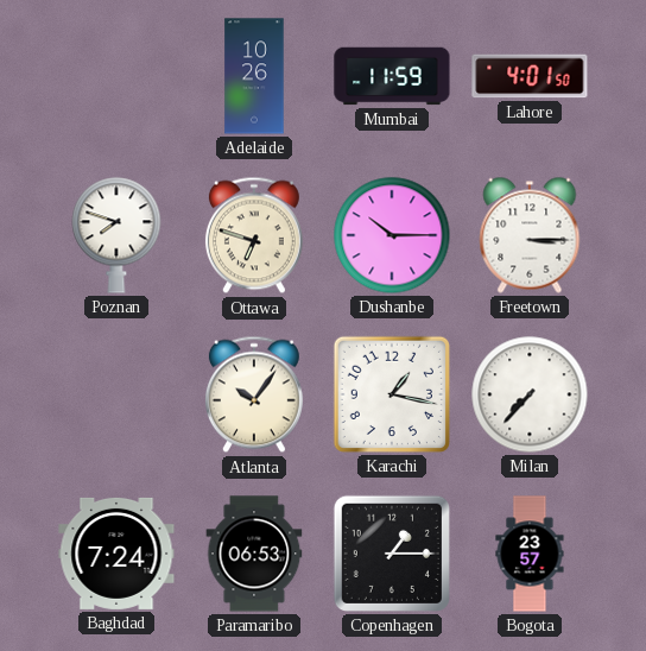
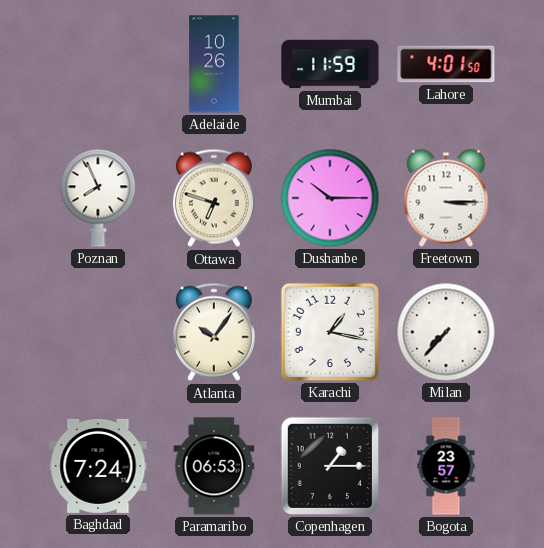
Poznan: 7:48 -> 7:56
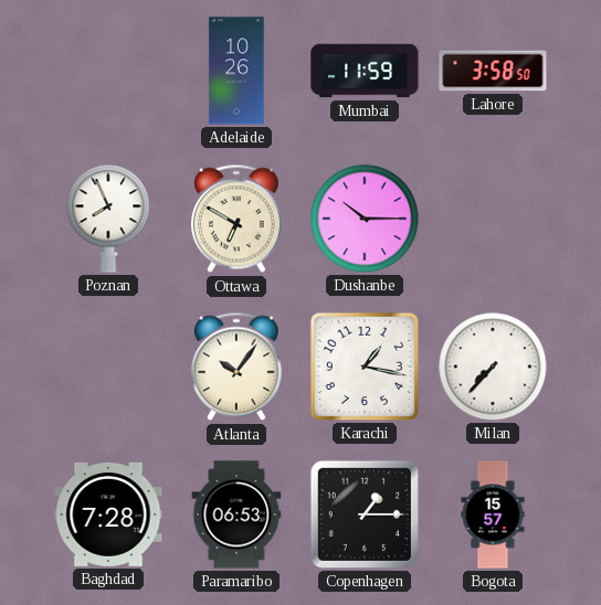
Lahore: 4:01 -> 3:58
Ottawa: 6:48 -> 6:50
Freetown: 3:15 -> none
Baghdad: 7:24 -> 7:28
Bogota: 23:57 -> 15:57
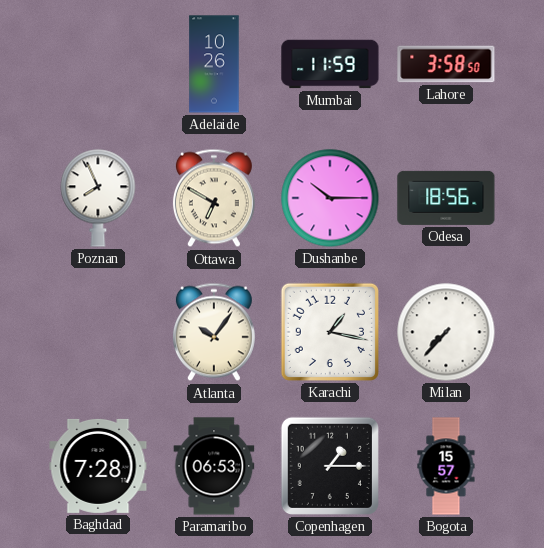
Odesa: none -> 18:56
